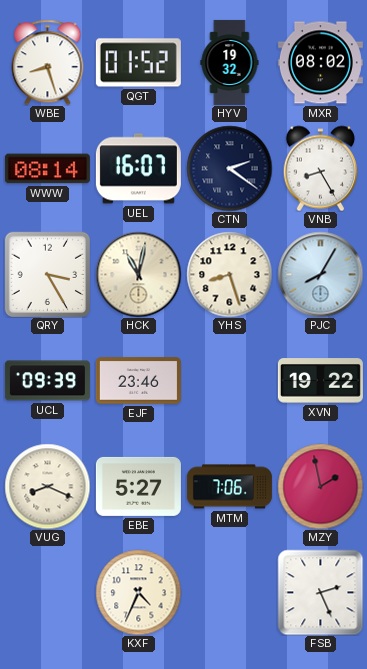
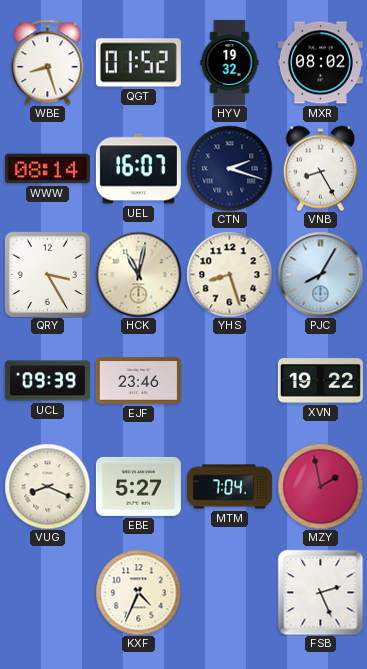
CTN: 2:21 -> 2:18
MTM: 7:06 -> 7:04
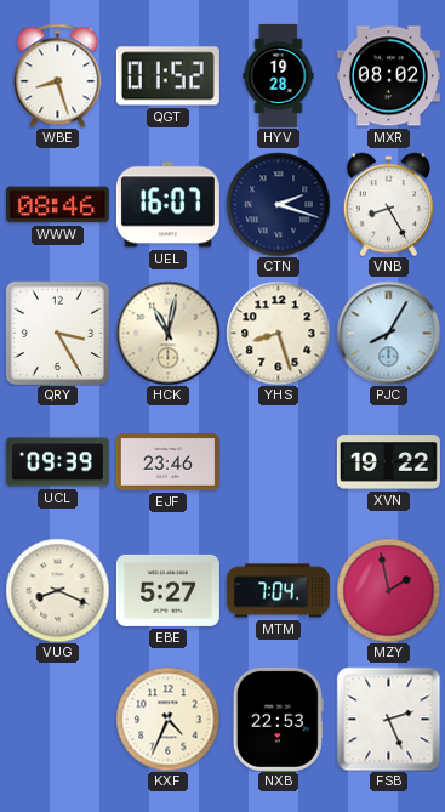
HYV: 19:32 -> 19:28
WWW: 08:14 -> 08:46
NXB: none -> 22:53
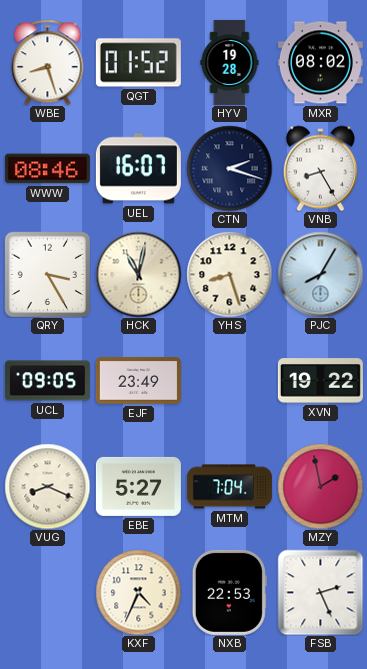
UCL: 09:39 -> 09:05
EJF: 23:46 -> 23:49
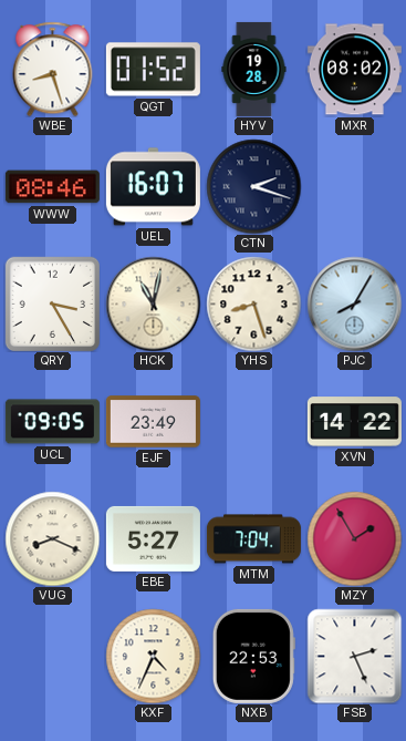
VNB: 8:25 -> none
XVN: 19:22 -> 14:22
MZY: 1:58 -> 1:55
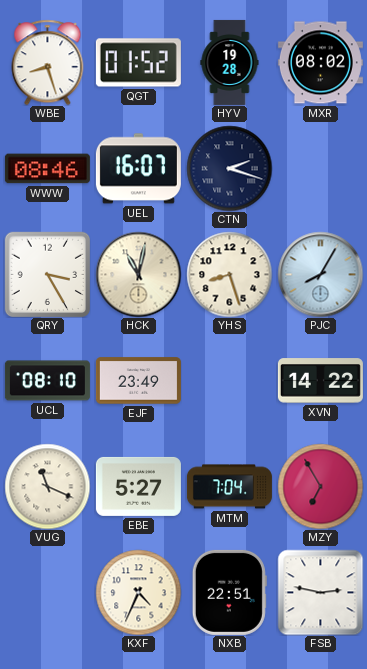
UCL: 09:05 -> 08:10
VUG: 8:19 -> 11:19
MZY: 1:55 -> 6:55
NXB: 22:53 -> 22:51
FSB: 2:26 -> 2:47
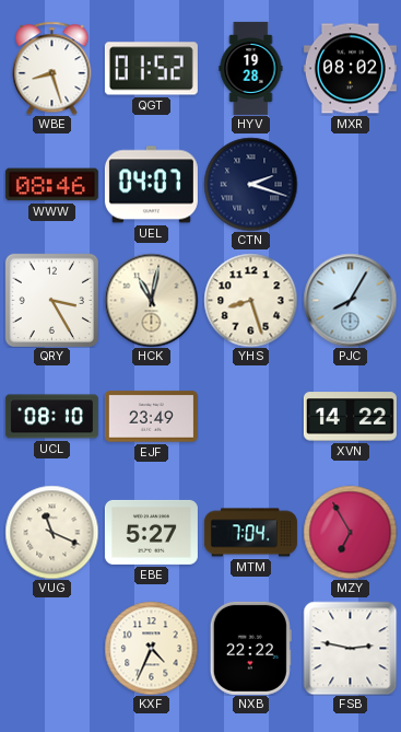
UEL: 16:07 -> 04:07
NXB: 22:51 -> 22:22
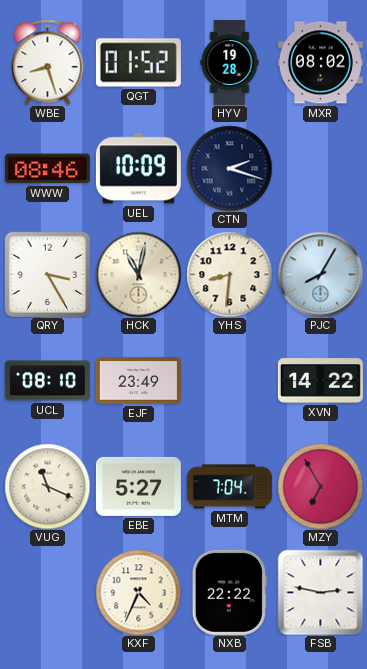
UEL: 04:07 -> 10:09
YHS: 8:27 -> 8:31
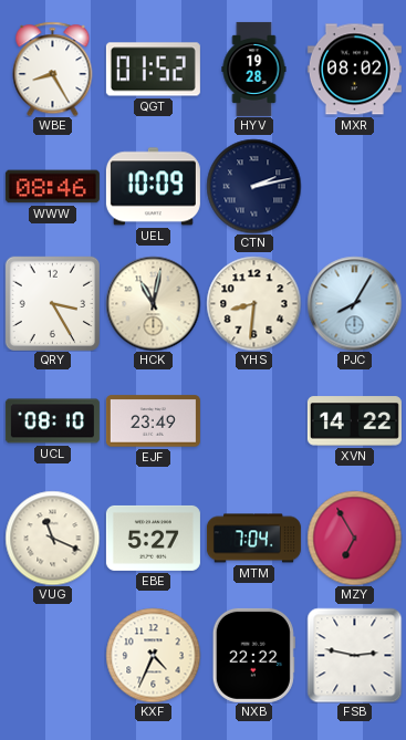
WBE: 8:27 -> 8:25
CTN: 2:18 -> 2:13
